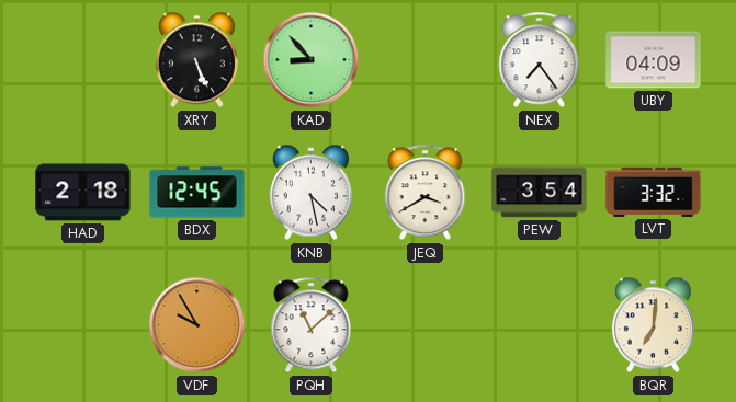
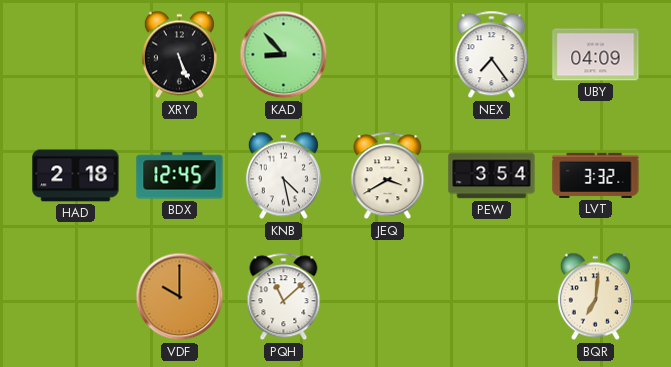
VDF: 9:55 -> 10:00
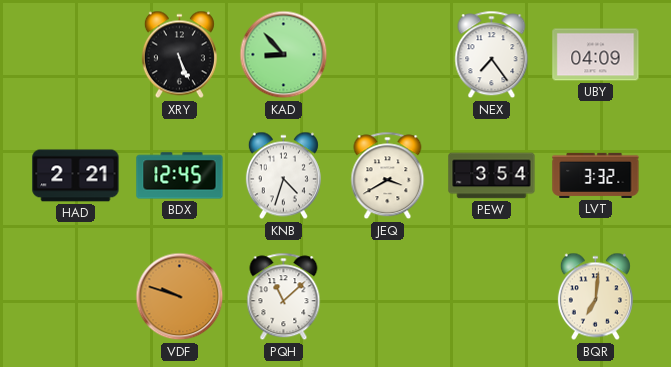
HAD: 2:18 -> 2:21
KNB: 4:28 -> 4:33
VDF: 10:00 -> 9:48
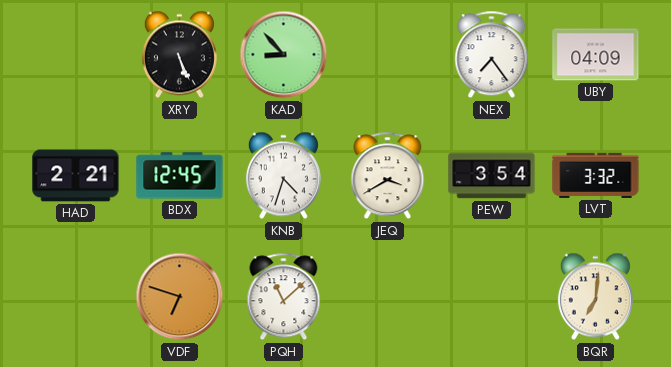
VDF: 9:48 -> 6:48
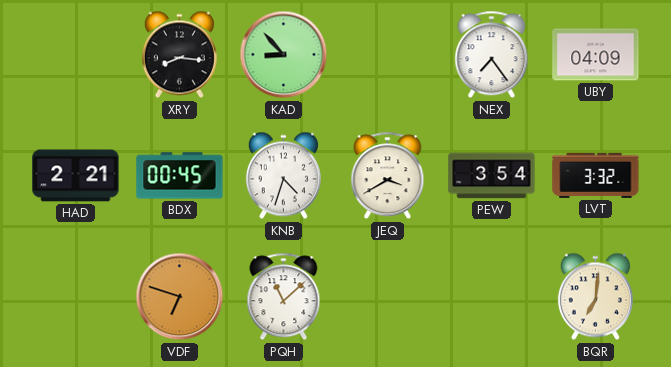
XRY: 5:26 -> 8:16
BDX: 12:45 -> 00:45
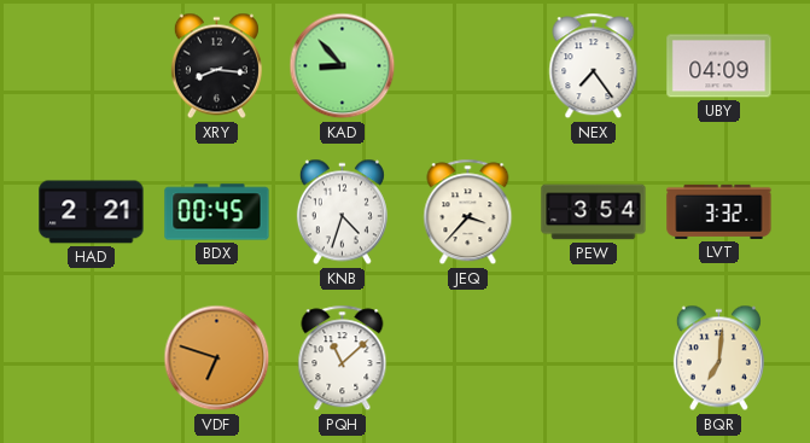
JEQ: 3:40 -> 3:37
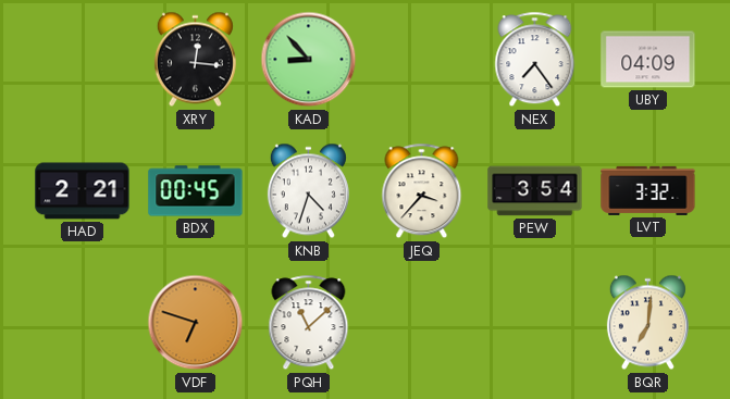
XRY: 8:16 -> 12:16
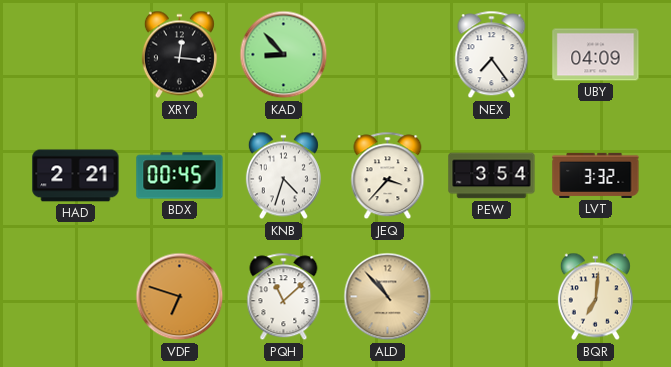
ALD: none -> 10:53
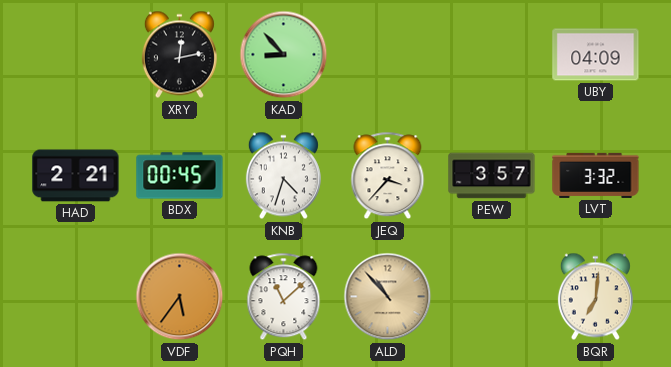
XRY: 12:16 -> 12:13
NEX: 7:24 -> none
PEW: 3:54 -> 3:57
VDF: 6:48 -> 5:36
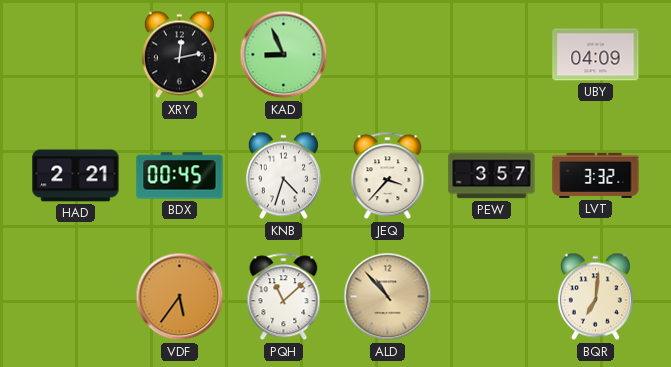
KAD: 8:53 -> 8:56
